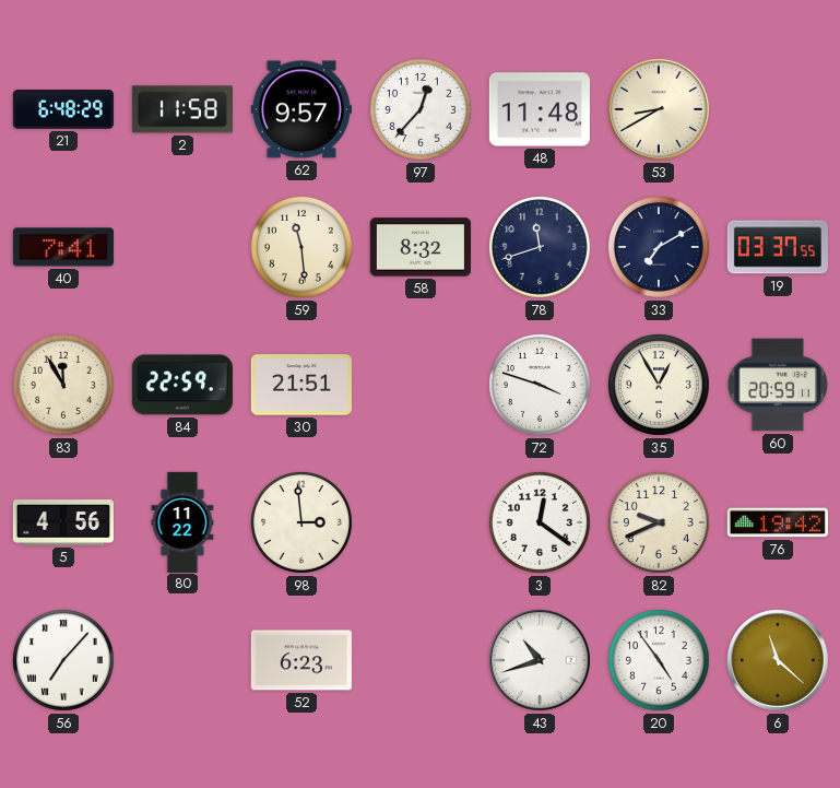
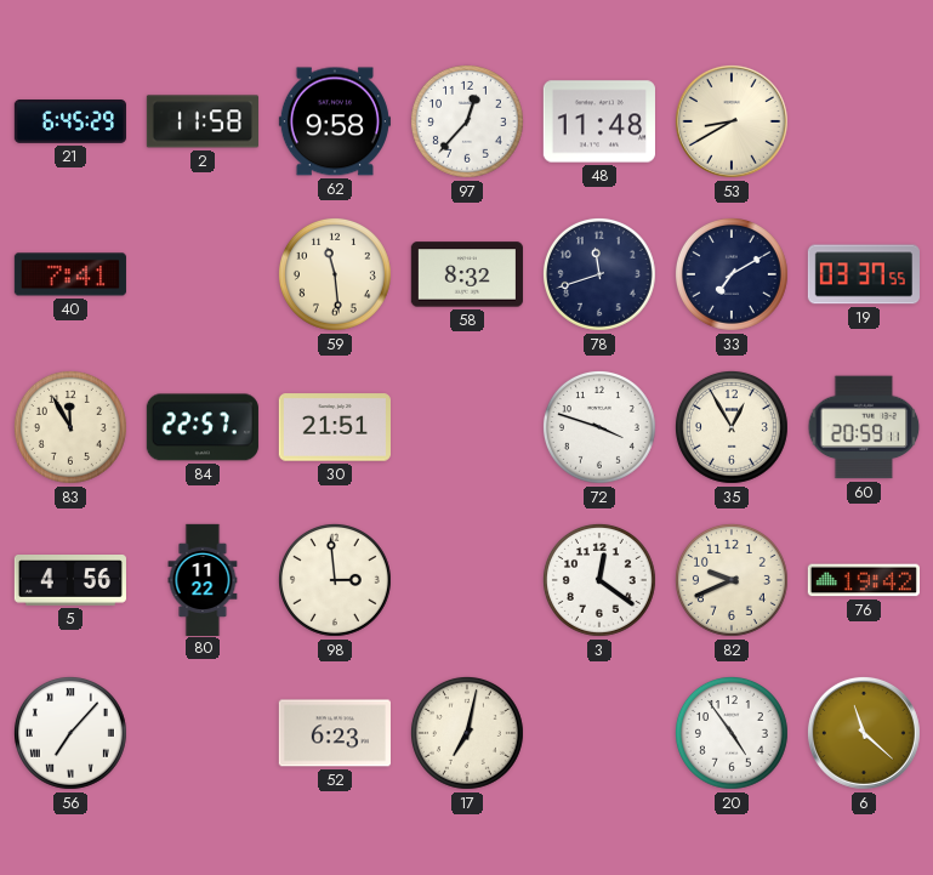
21: 6:48 -> 6:45
62: 9:57 -> 9:58
84: 22:59 -> 22:57
17: none -> 7:02
43: 10:42 -> none
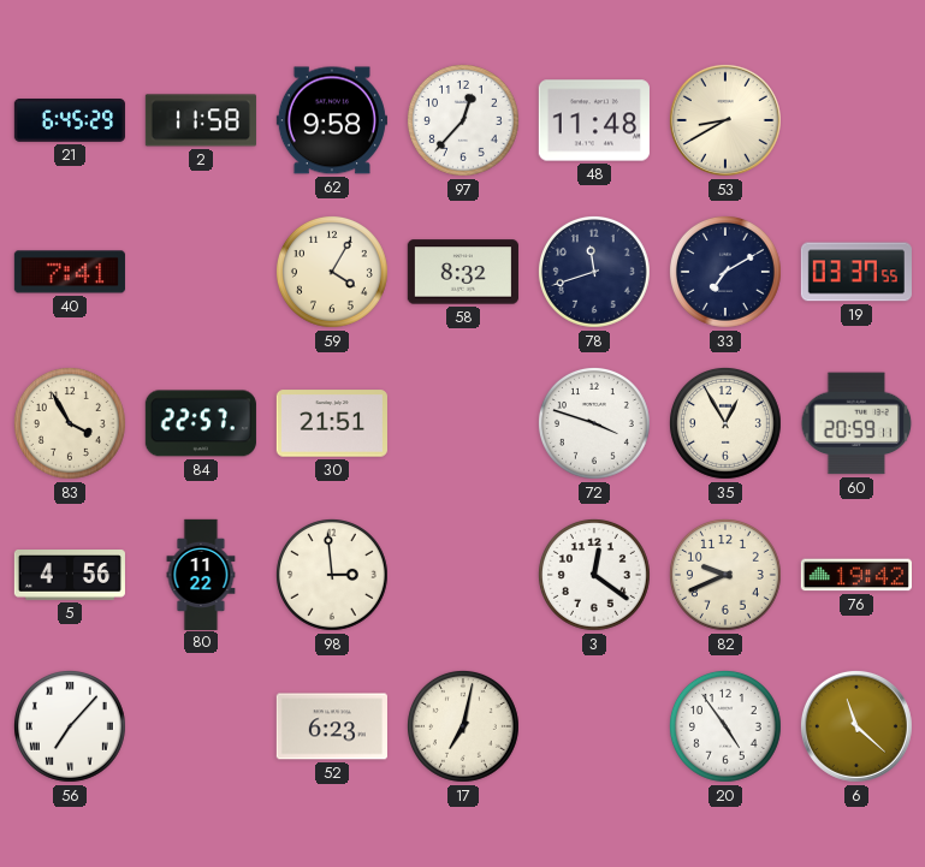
59: 11:29 -> 4:05
83: 11:55 -> 3:55
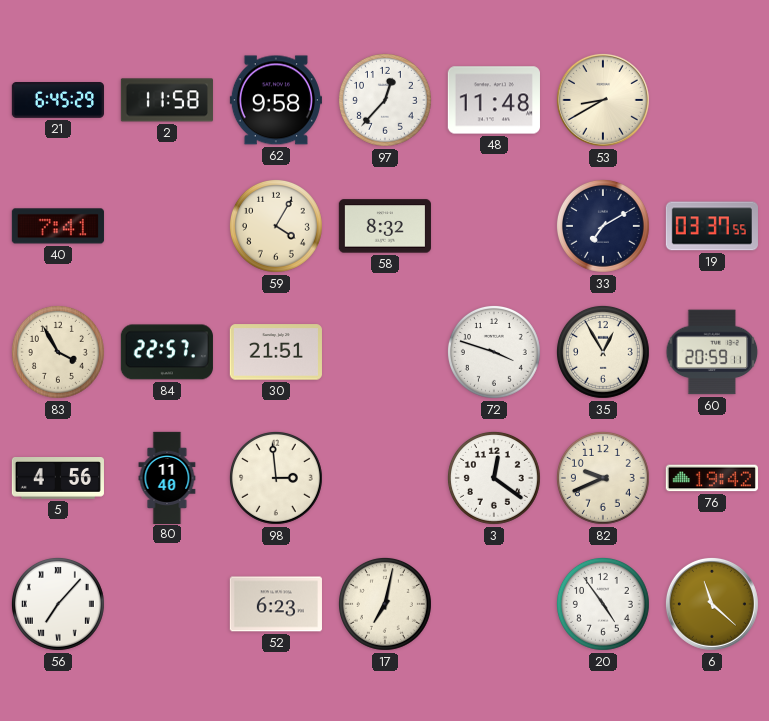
78: 11:42 -> none
80: 11:22 -> 11:40
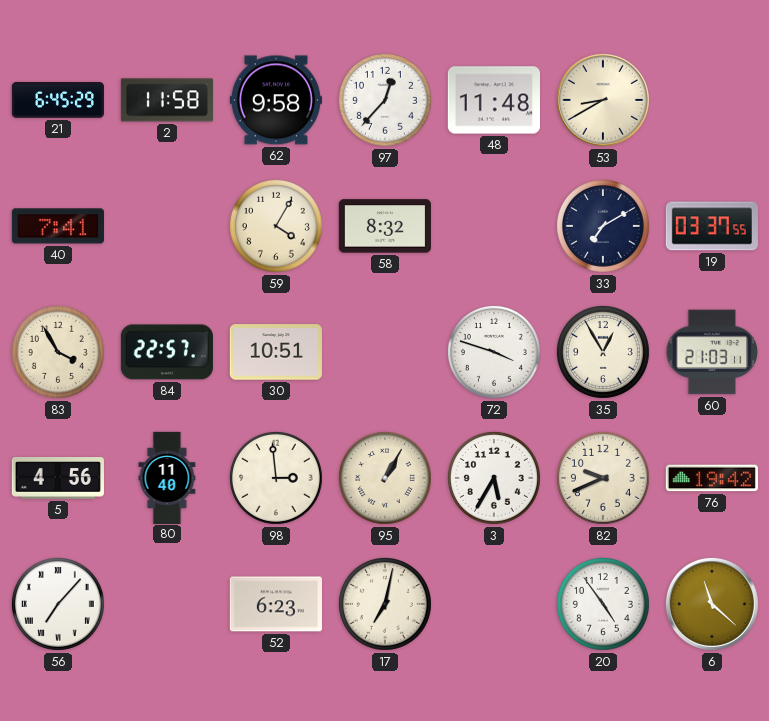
30: 21:51 -> 10:51
60: 20:59 -> 21:03
95: none -> 1:05
3: 12:21 -> 5:35
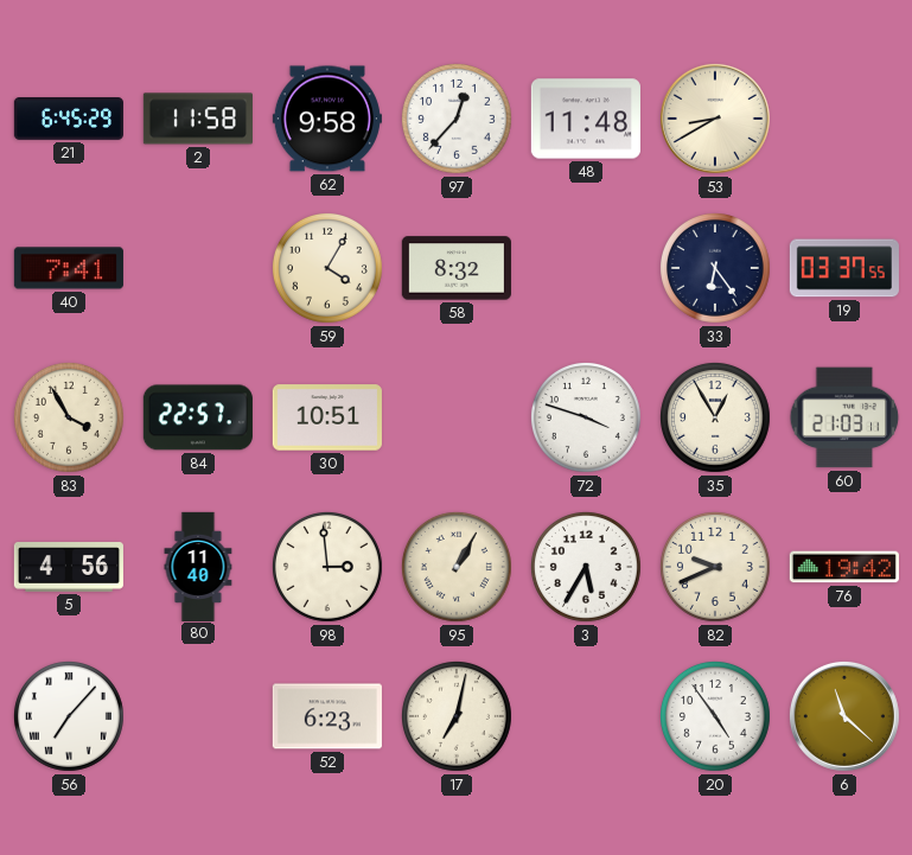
33: 7:10 -> 6:24
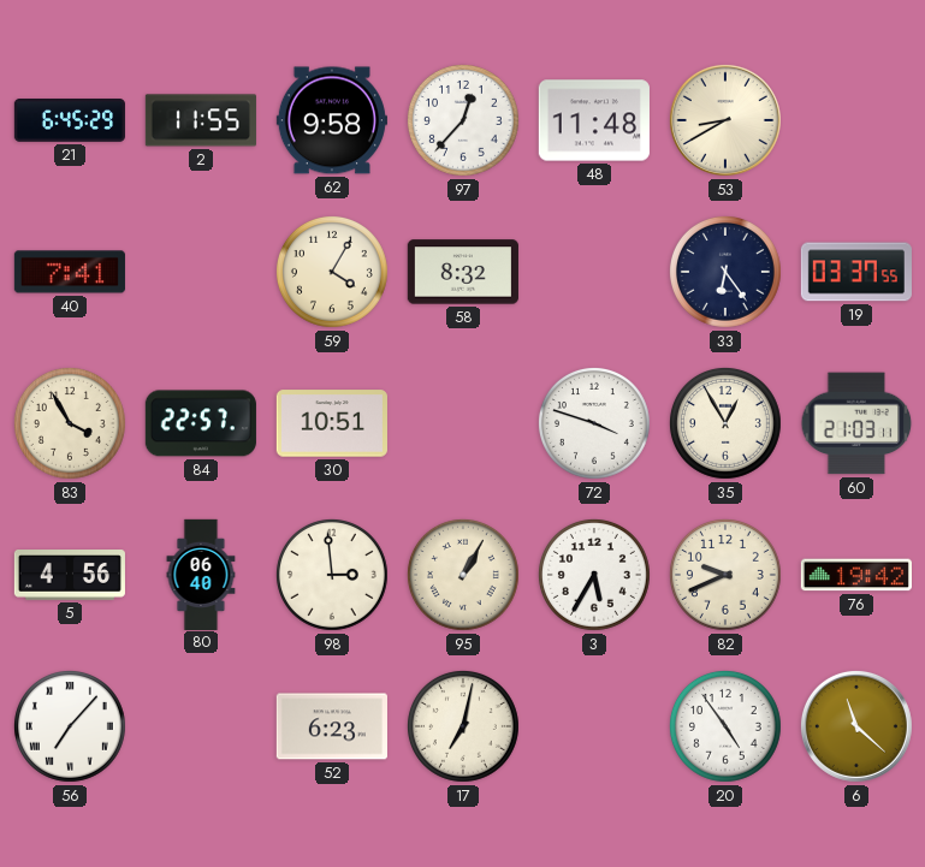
2: 11:58 -> 11:55
80: 11:40 -> 06:40
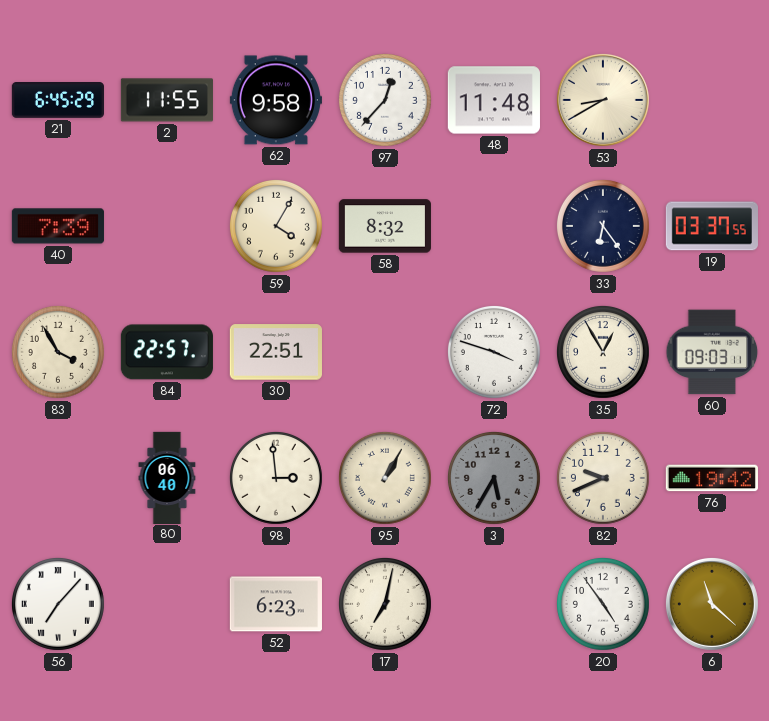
40: 7:41 -> 7:39
30: 10:51 -> 22:51
60: 21:03 -> 09:03
5: 4:56 -> none
3 dial: white -> grey
